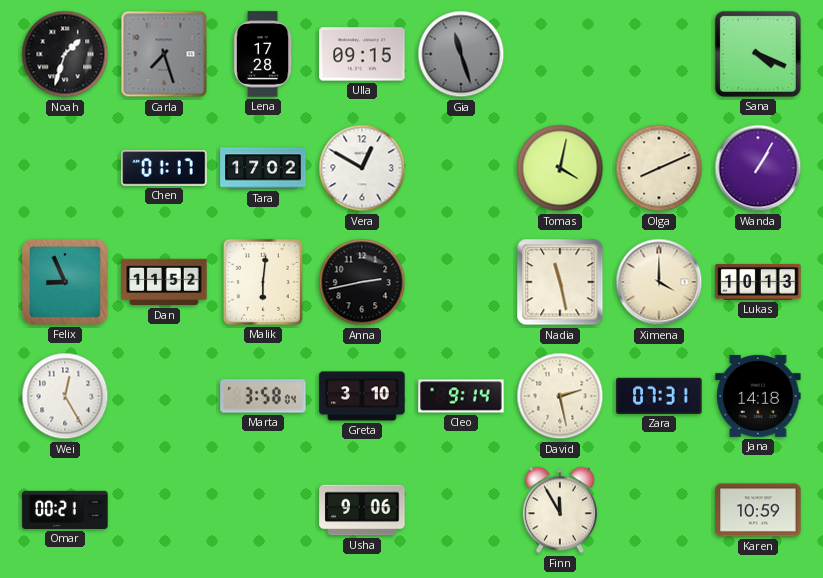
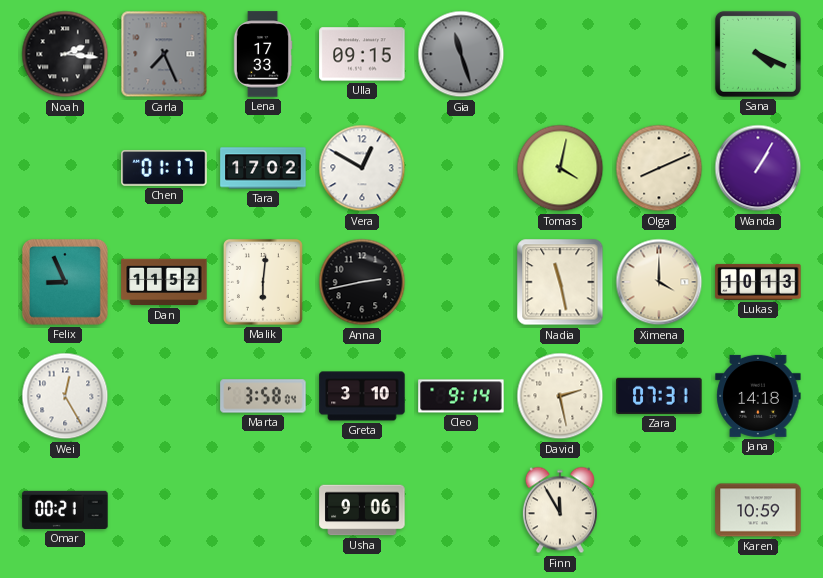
Noah: 1:33 -> 2:16
Carla: 7:27 -> 7:26
Lena: 17:28 -> 17:33
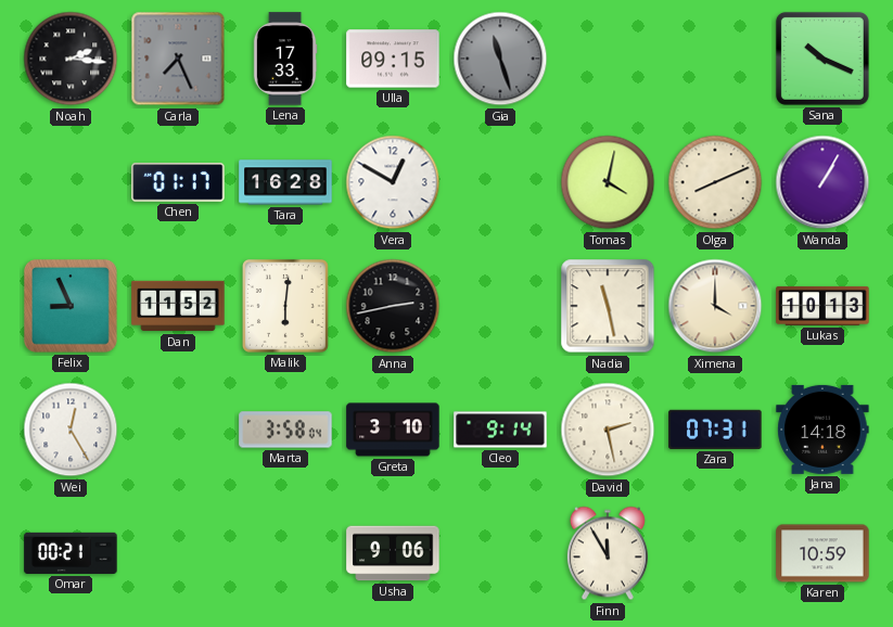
Sana: 4:19 -> 10:19
Tara: 17:02 -> 16:28
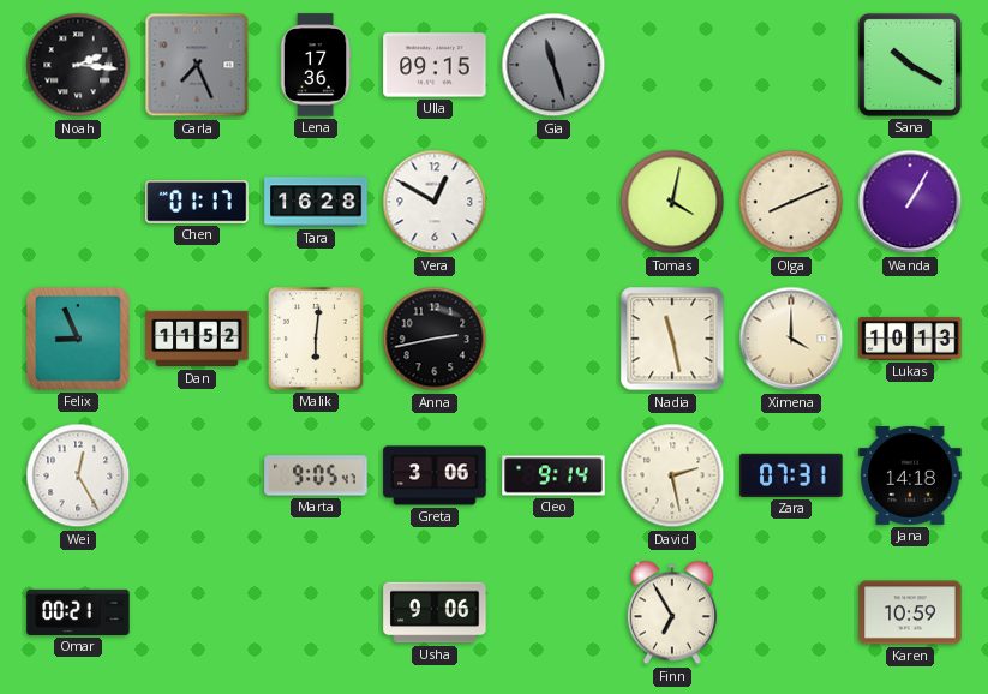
Lena: 17:33 -> 17:36
Sana: 10:19 -> 10:20
Marta: 3:58 -> 9:05
Greta: 3:10 -> 3:06
Finn: 11:55 -> 6:55
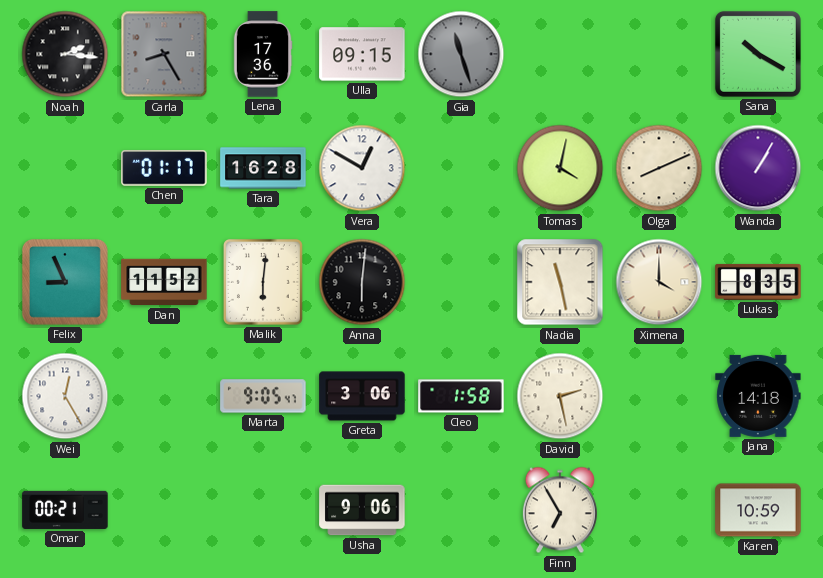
Carla: 7:26 -> 8:25
Anna: 2:43 -> 6:01
Lukas: 10:13 -> 8:35
Cleo: 9:14 -> 1:58
Zara: 07:31 -> none
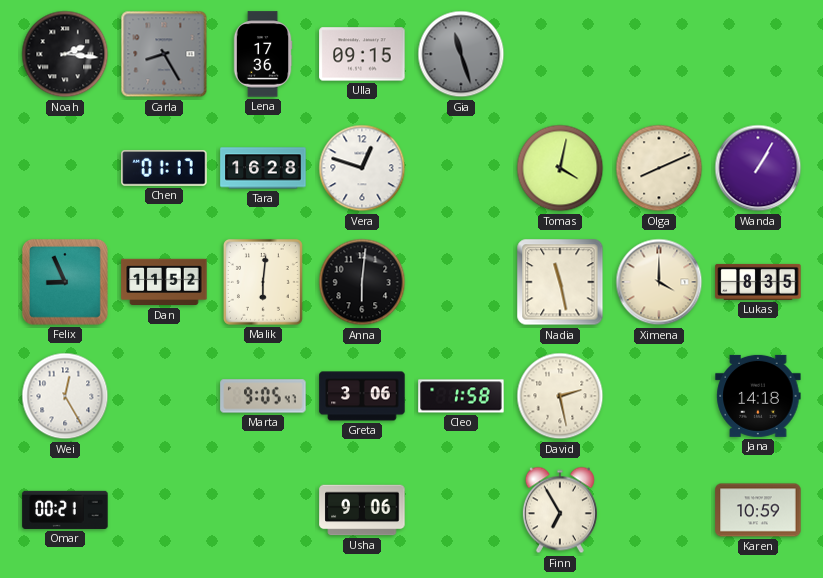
Sana: 10:20 -> none
Vera: 12:50 -> 12:48
